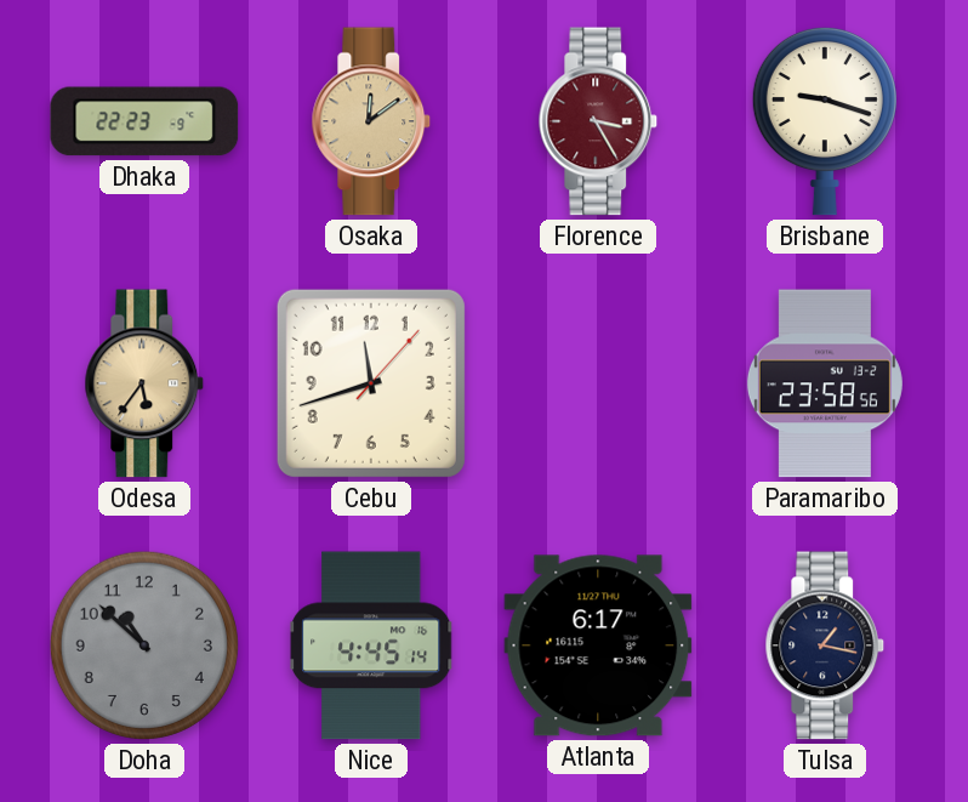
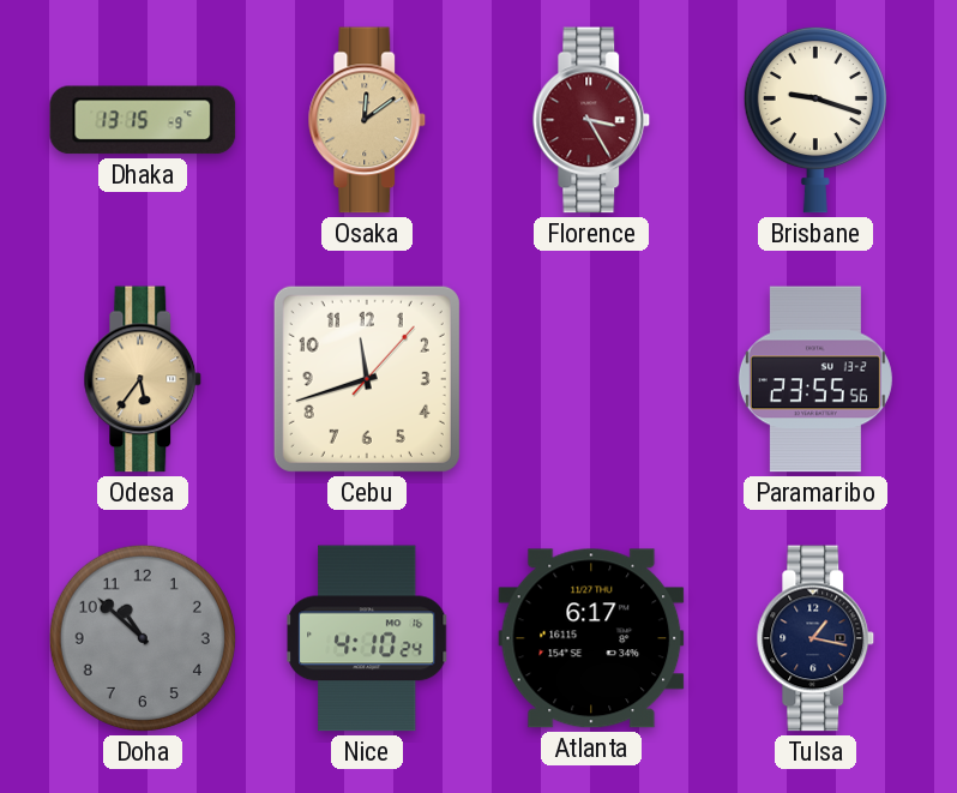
Dhaka: 22:23 -> 13:15
Paramaribo: 23:58 -> 23:55
Nice: 4:45 -> 4:10
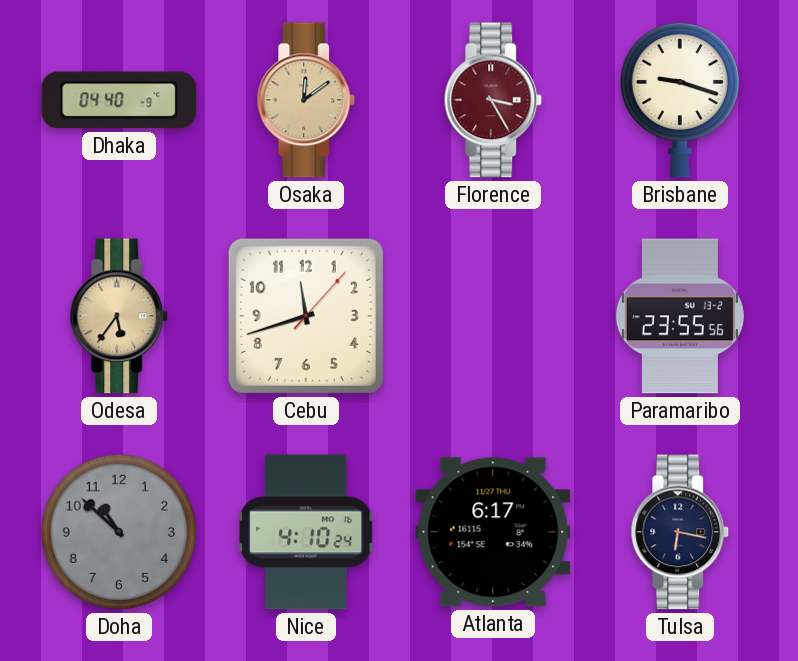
Dhaka: 13:15 -> 04:40
Tulsa: 1:17 -> 6:17
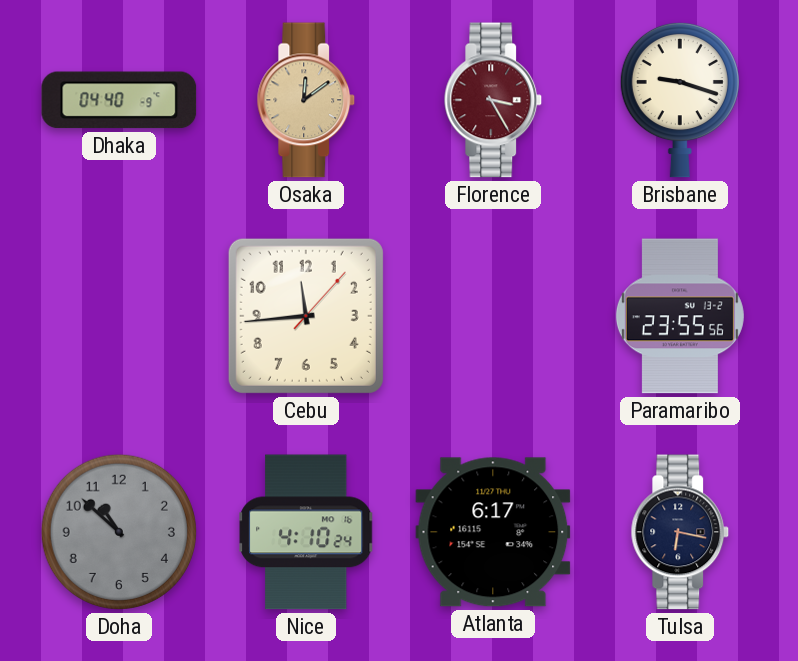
Odesa: 5:36 -> none
Cebu: 11:42 -> 11:44
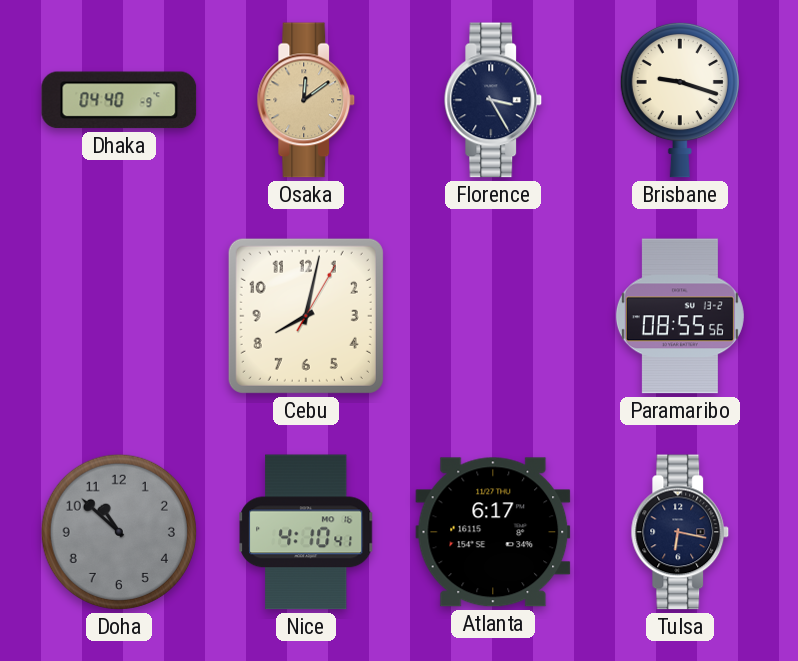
Florence dial: burgundy -> navy
Cebu: 11:44 -> 8:02
Paramaribo: 23:55 -> 08:55
Nice: 4:10:24 -> 4:10:41
